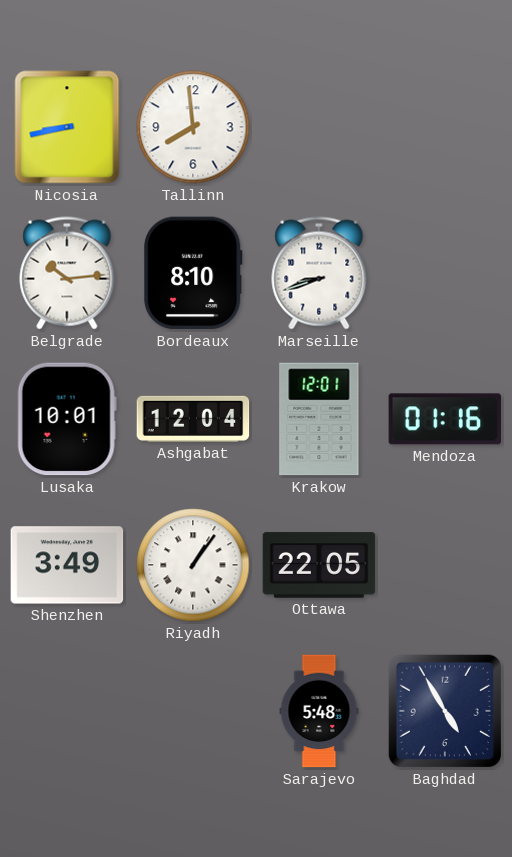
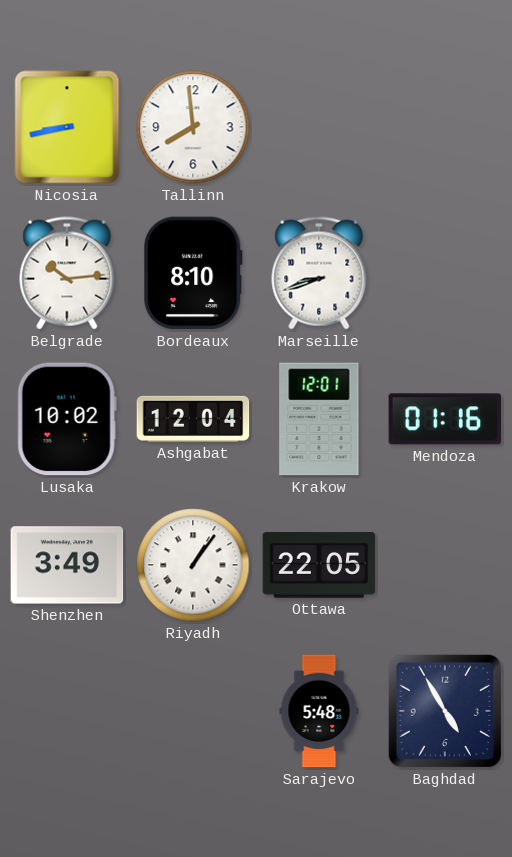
Lusaka: 10:01 -> 10:02
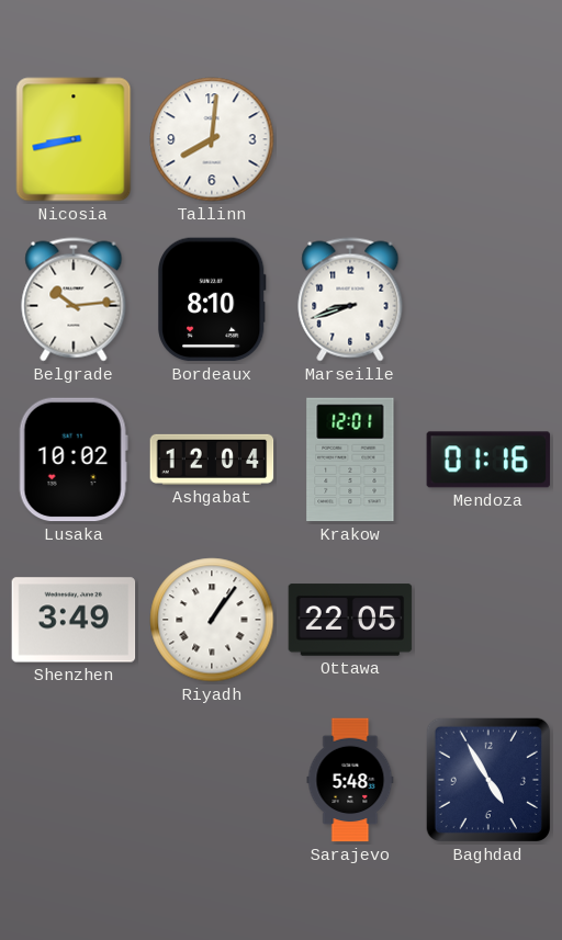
Tallinn: 7:59 -> 8:01
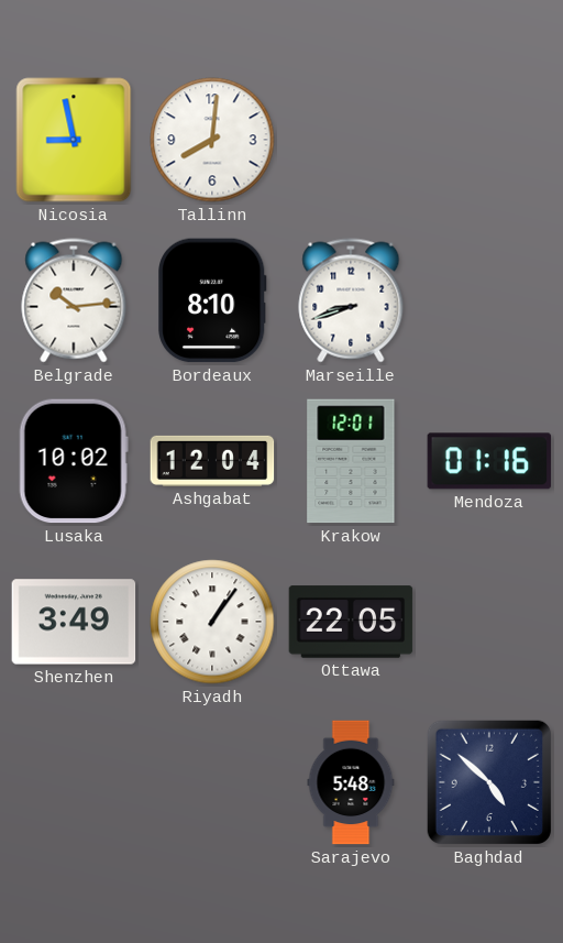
Nicosia: 8:43 -> 8:58
Baghdad: 4:55 -> 4:52
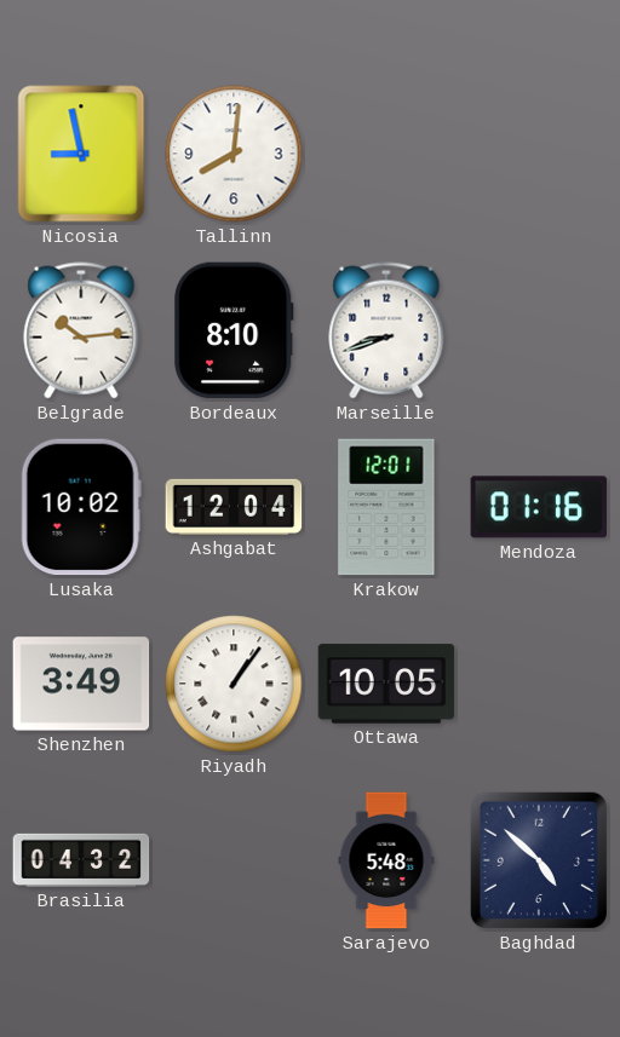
Ottawa: 22:05 -> 10:05
Brasilia: none -> 04:32
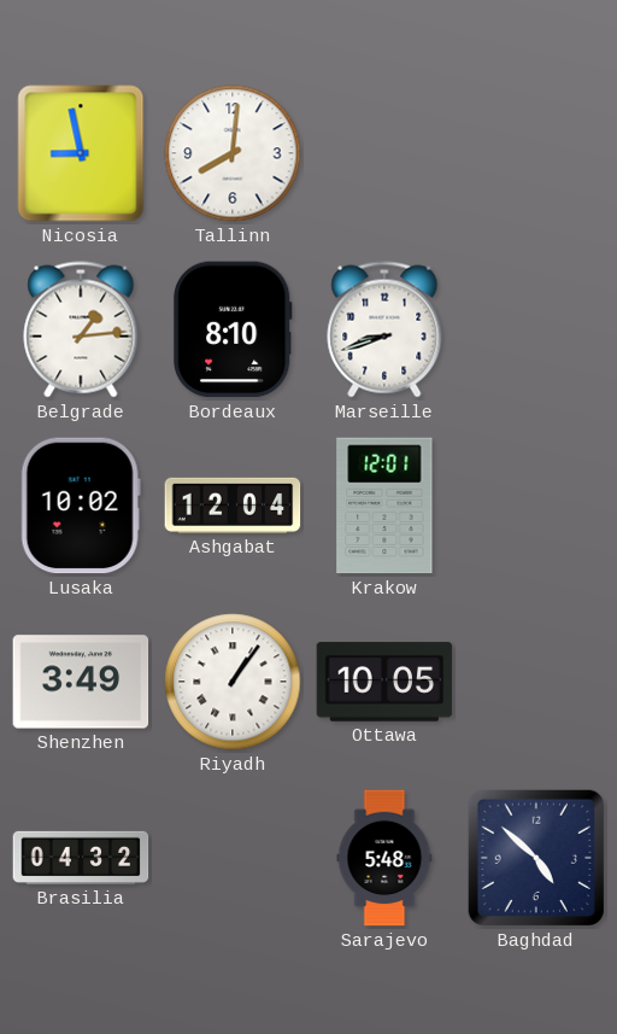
Belgrade: 10:14 -> 1:14
Mendoza: 01:16 -> none
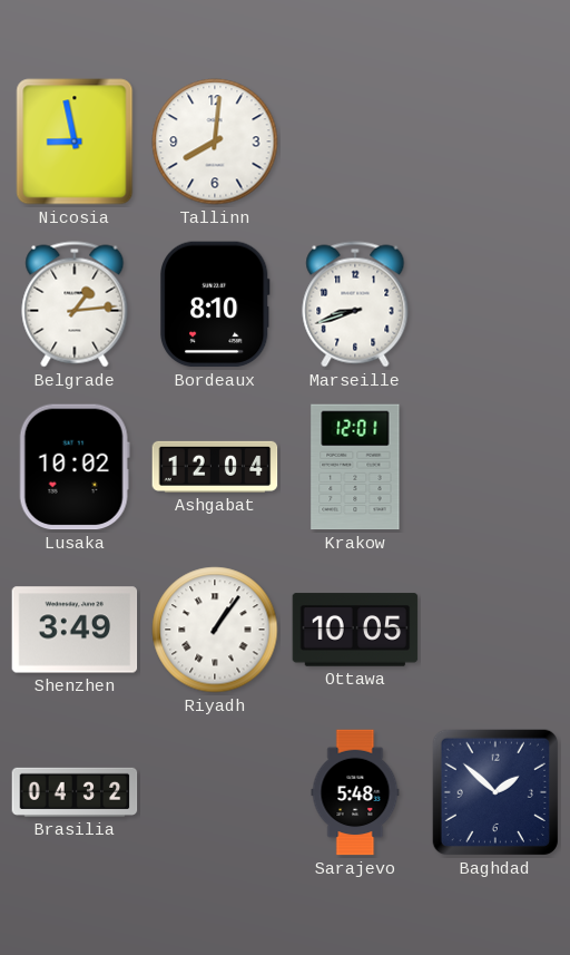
Baghdad: 4:52 -> 1:52
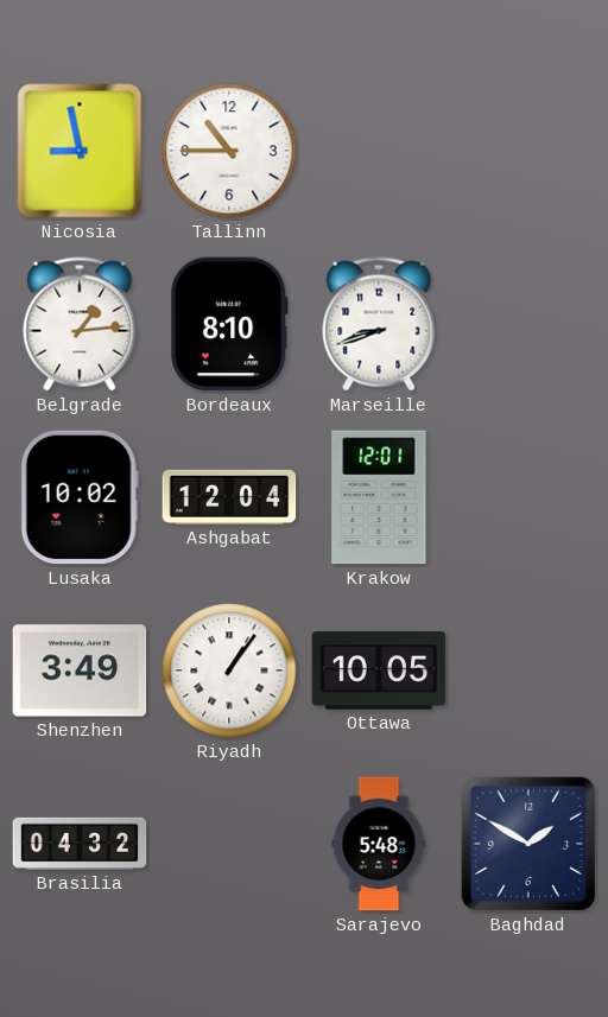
Tallinn: 8:01 -> 10:45
Baghdad: 1:52 -> 1:50
